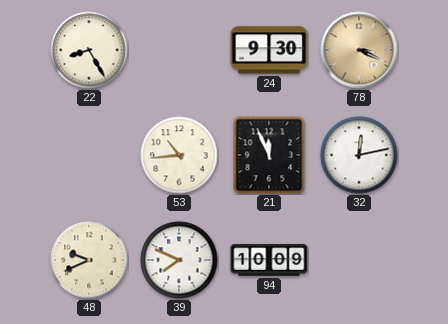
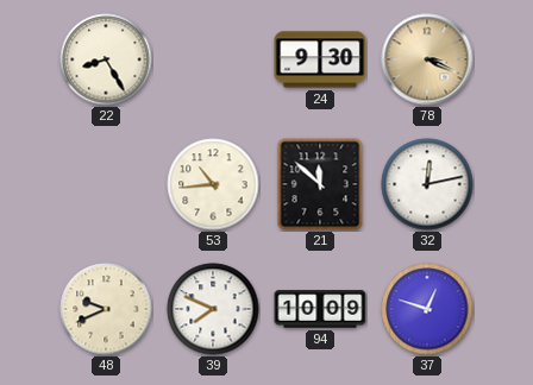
21: 11:56 -> 11:52
37: none -> 12:48
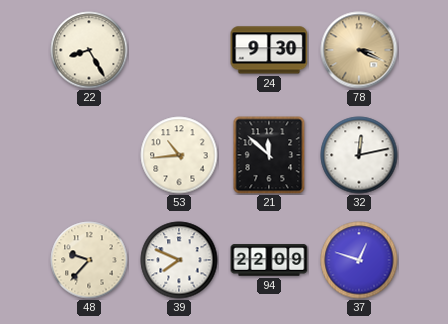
48: 9:41 -> 9:37
94: 10:09 -> 22:09
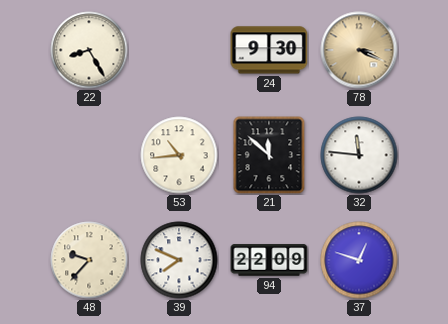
32: 12:13 -> 11:46
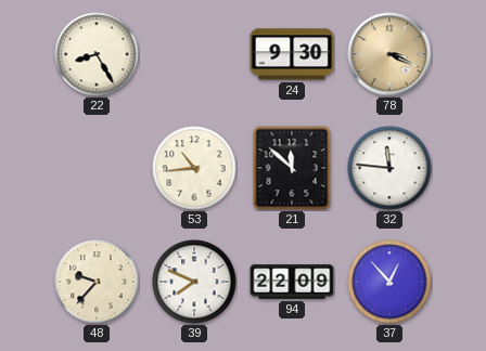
37: 12:48 -> 12:53
